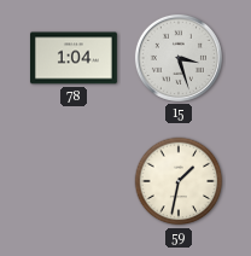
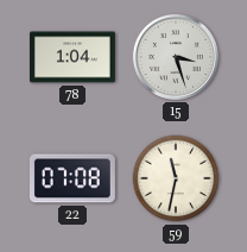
22: none -> 07:08
59: 1:32 -> 11:32
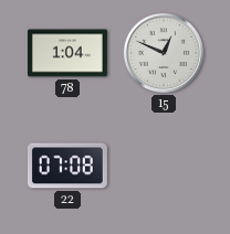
15: 3:27 -> 12:49
59: 11:32 -> none
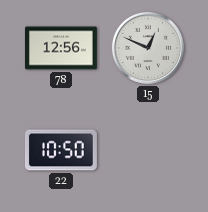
78: 1:04 -> 12:56
22: 07:08 -> 10:50
